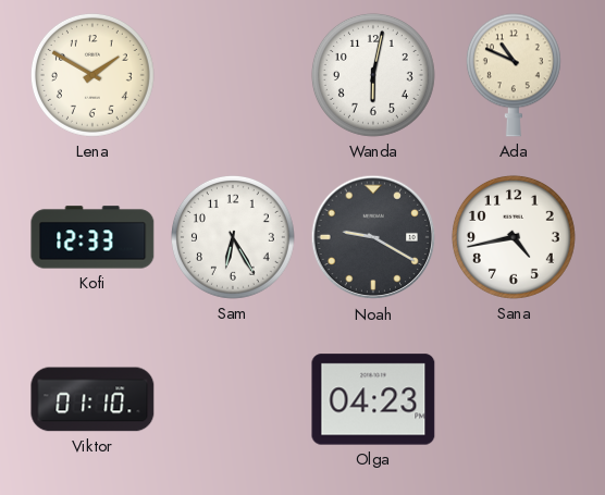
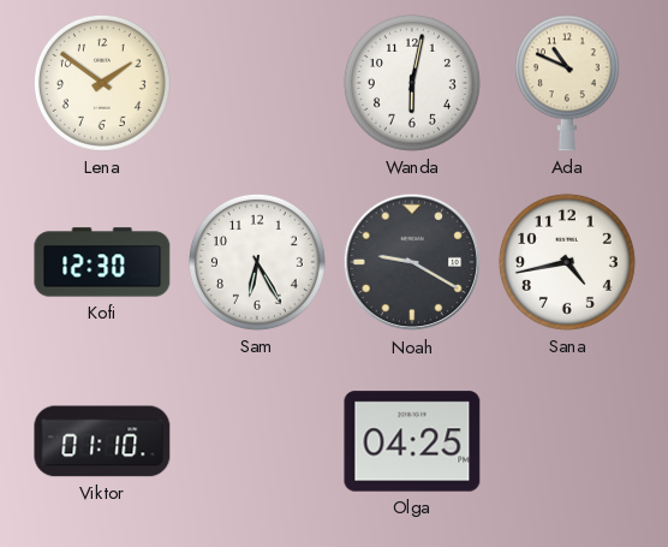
Lena: 1:50 -> 1:51
Kofi: 12:33 -> 12:30
Olga: 04:23 -> 04:25
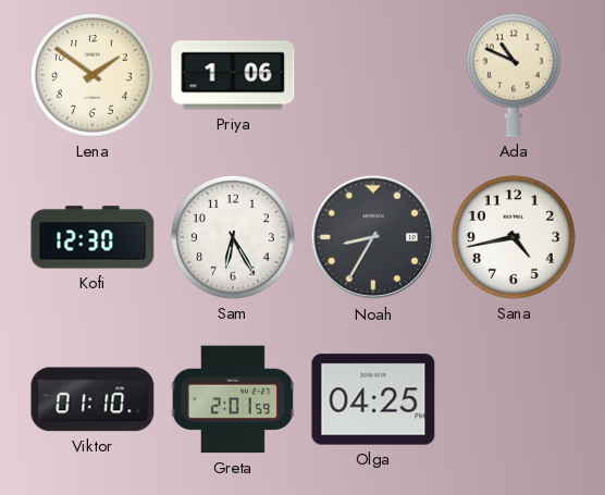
Priya: none -> 1:06
Wanda: 6:02 -> none
Noah: 9:20 -> 8:35
Greta: none -> 2:01
